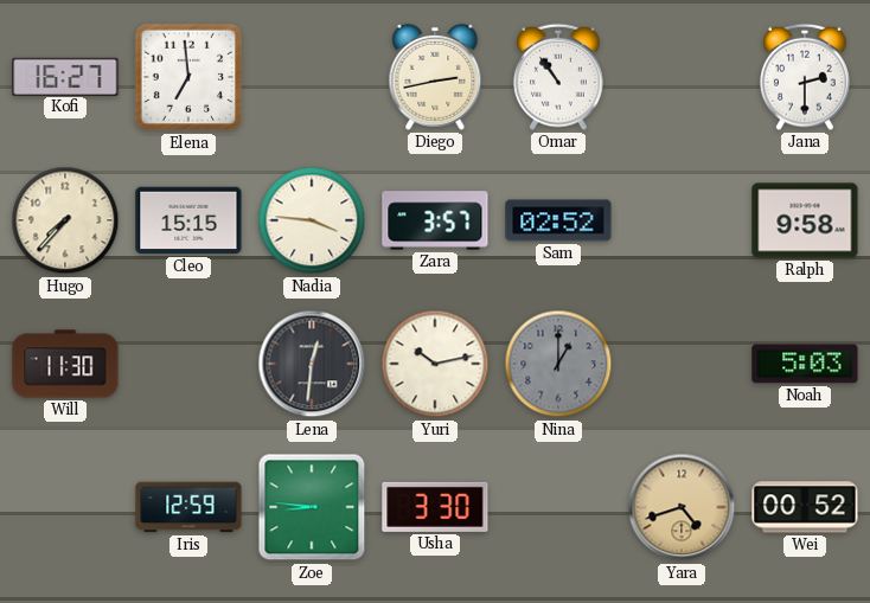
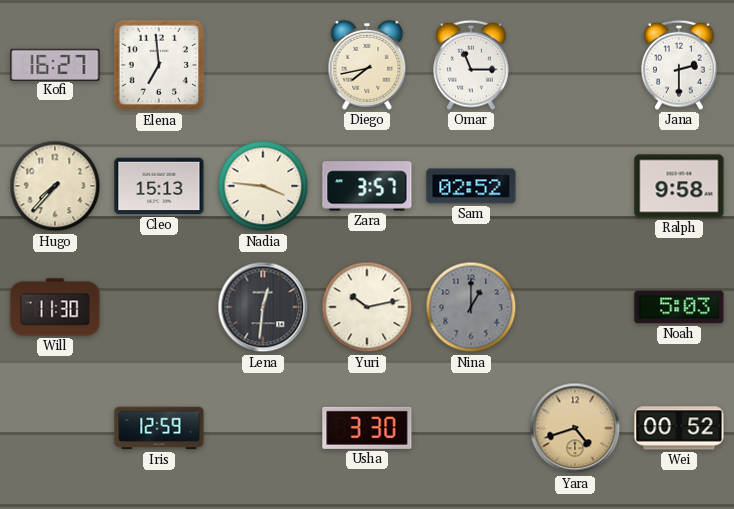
Diego: 2:43 -> 7:43
Omar: 10:54 -> 11:15
Cleo: 15:15 -> 15:13
Zoe: 8:46 -> none
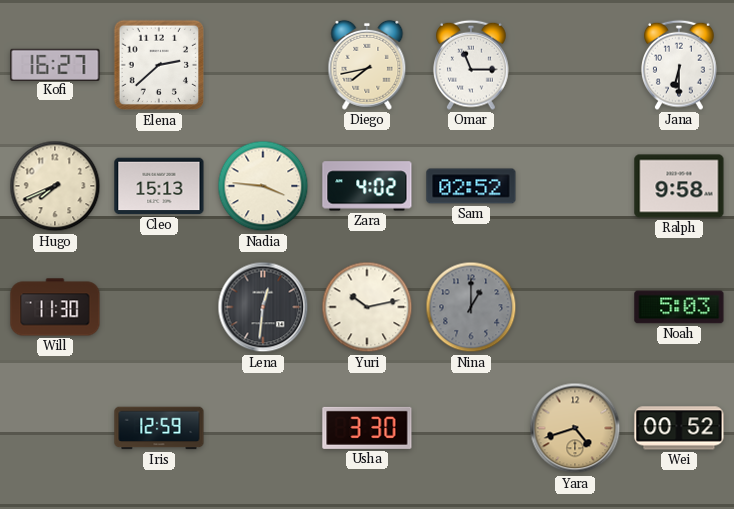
Elena: 6:59 -> 2:38
Jana: 2:30 -> 6:30
Hugo: 7:37 -> 7:41
Zara: 3:57 -> 4:02
